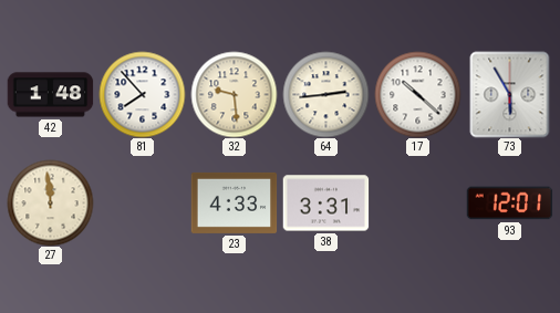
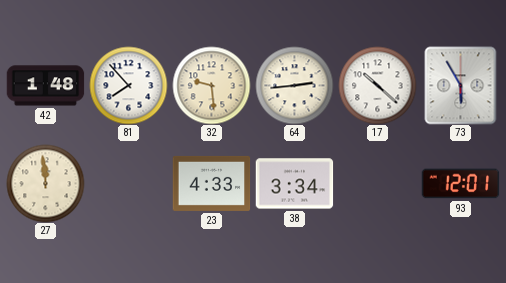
38: 3:31 -> 3:34
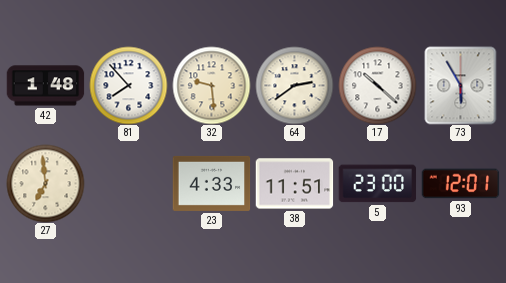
64: 2:44 -> 2:39
27: 11:59 -> 6:59
38: 3:34 -> 11:51
5: none -> 23:00
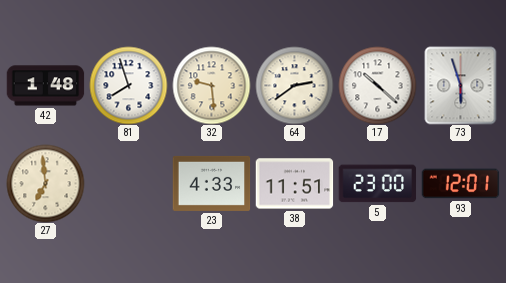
81: 7:53 -> 7:57
73: 5:55 -> 5:57
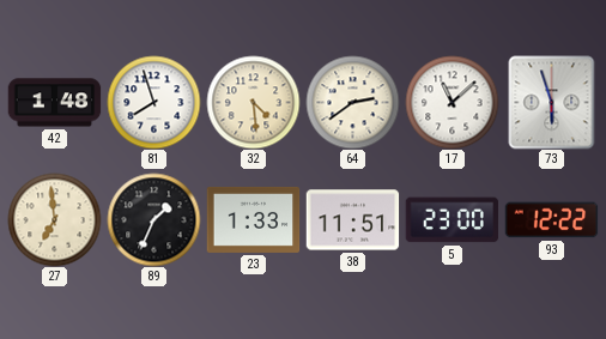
32: 9:29 -> 4:29
17: 10:22 -> 11:08
89: none -> 1:34
23: 4:33 -> 1:33
93: 12:01 -> 12:22
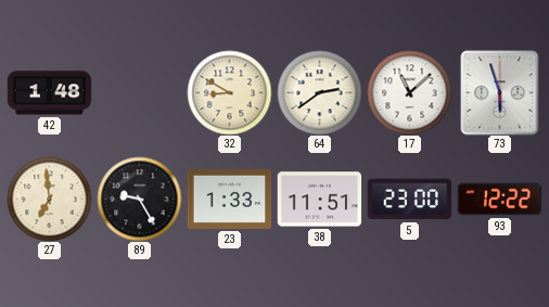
81: 7:57 -> none
32: 4:29 -> 8:50
89: 1:34 -> 9:25
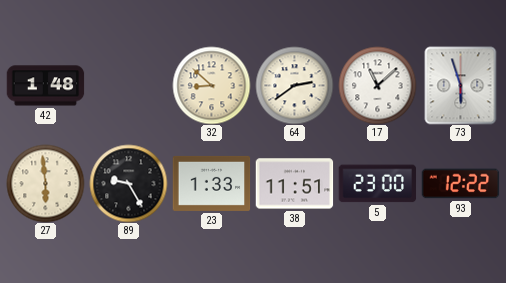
32: 8:50 -> 8:52
27: 6:59 -> 5:59
